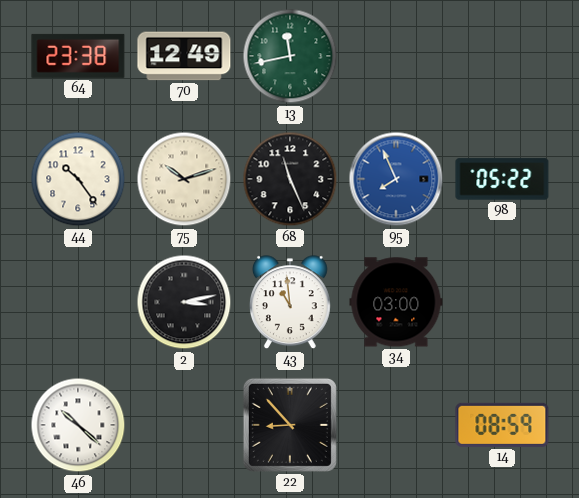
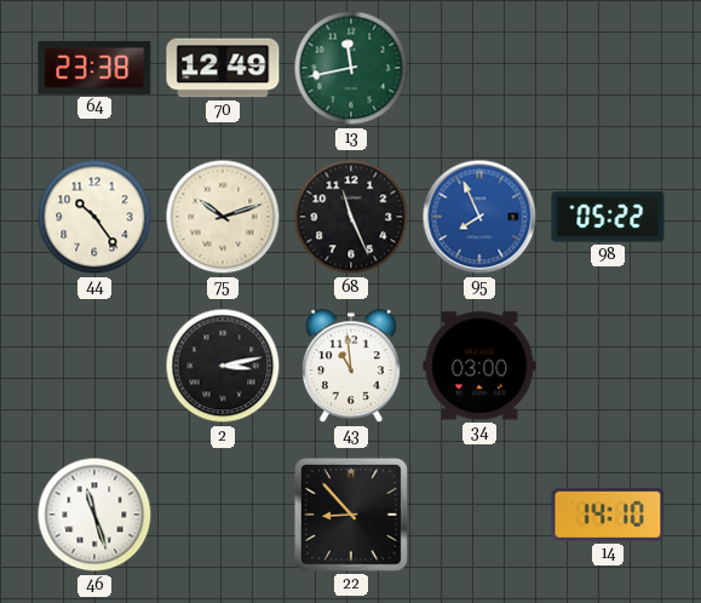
46: 10:22 -> 11:27
14: 08:59 -> 14:10
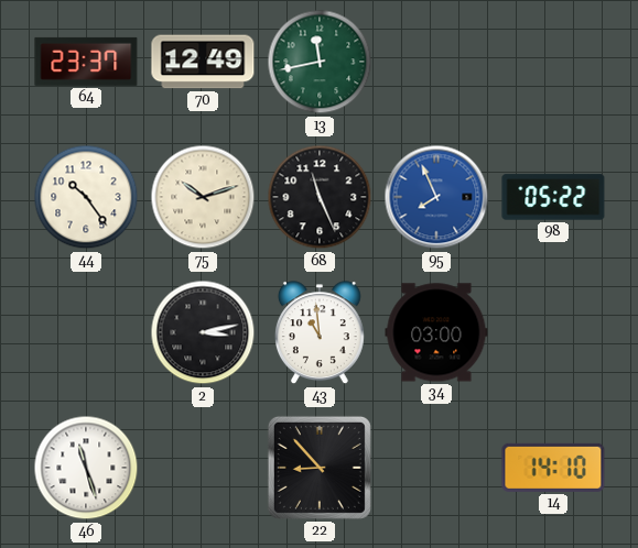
64: 23:38 -> 23:37
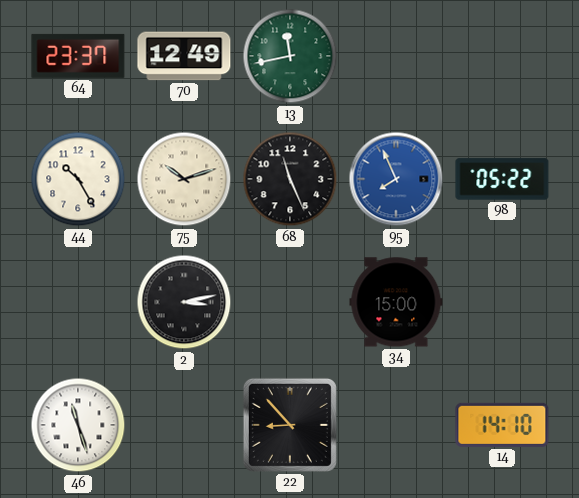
44: 10:24 -> 10:25
43: 10:59 -> none
34: 03:00 -> 15:00
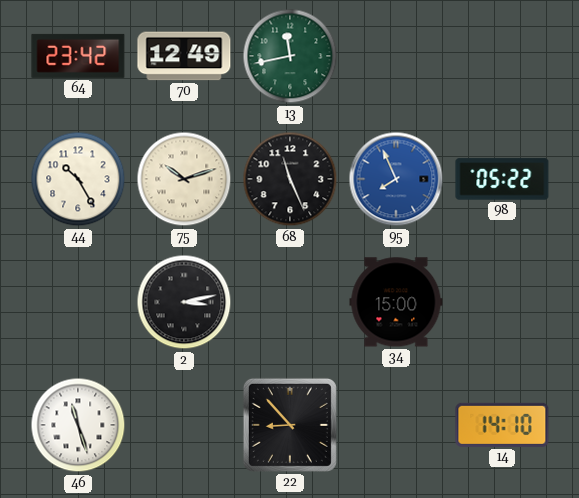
64: 23:37 -> 23:42
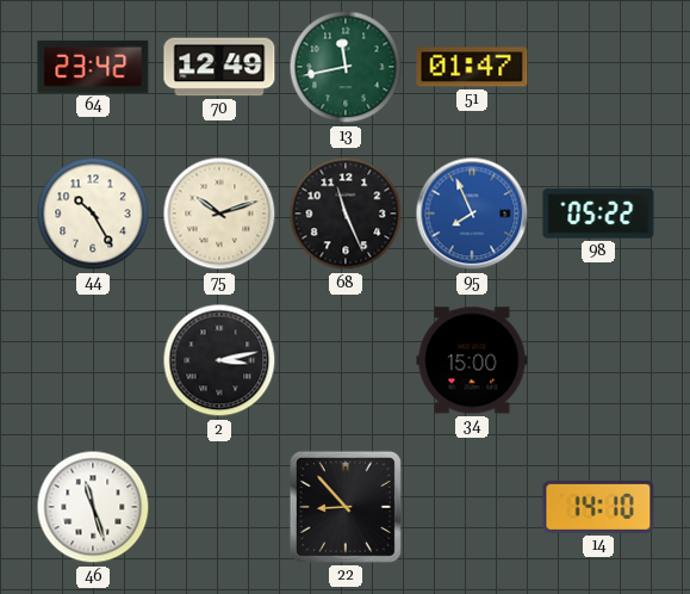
51: none -> 01:47
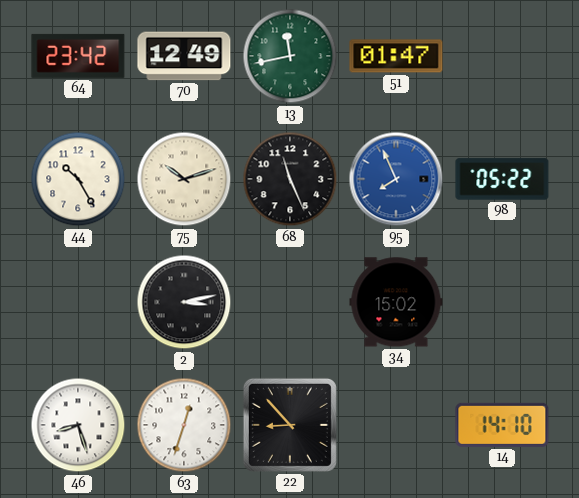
34: 15:00 -> 15:02
46: 11:27 -> 8:27
63: none -> 12:33
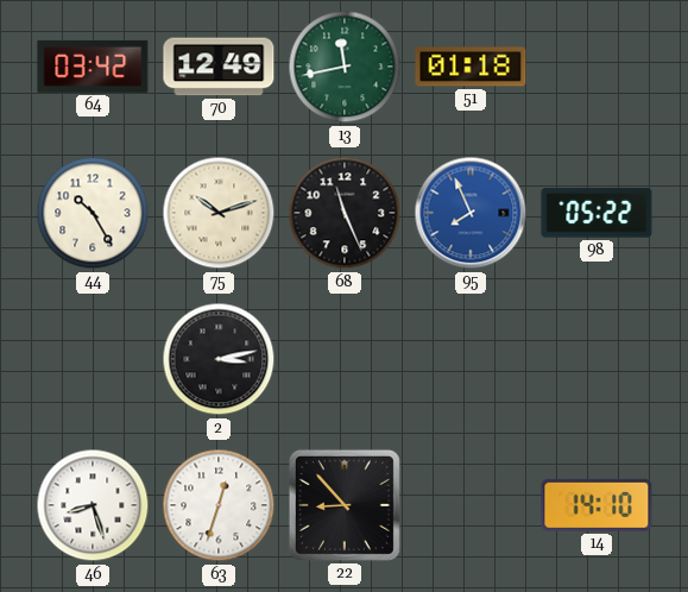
64: 23:42 -> 03:42
51: 01:47 -> 01:18
34: 15:02 -> none
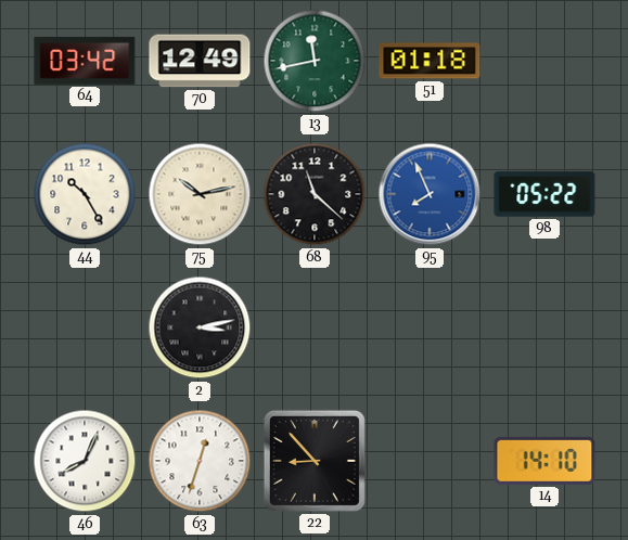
75: 10:12 -> 10:13
68: 11:26 -> 11:22
46: 8:27 -> 8:04
